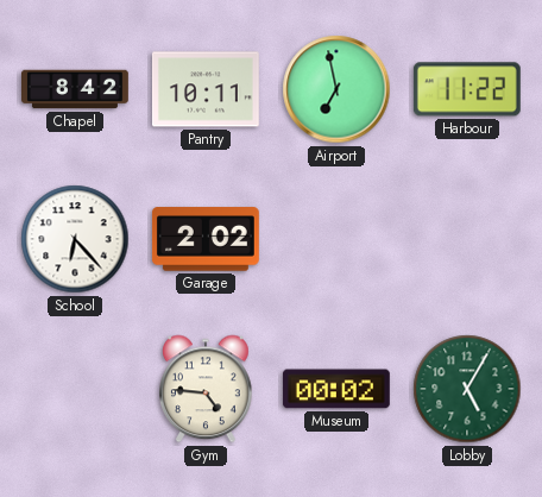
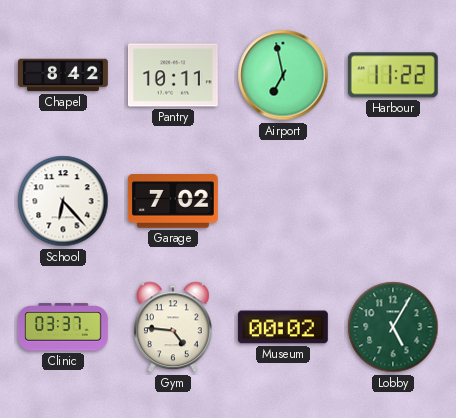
Garage: 2:02 -> 7:02
Clinic: none -> 03:37
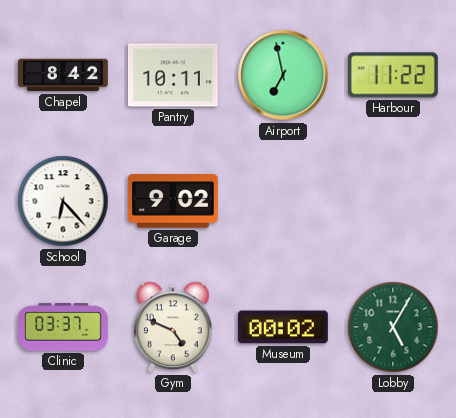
Garage: 7:02 -> 9:02
Gym: 4:46 -> 4:49
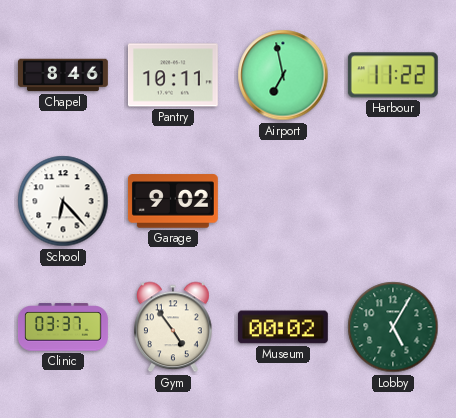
Chapel: 8:42 -> 8:46
Gym: 4:49 -> 4:54
